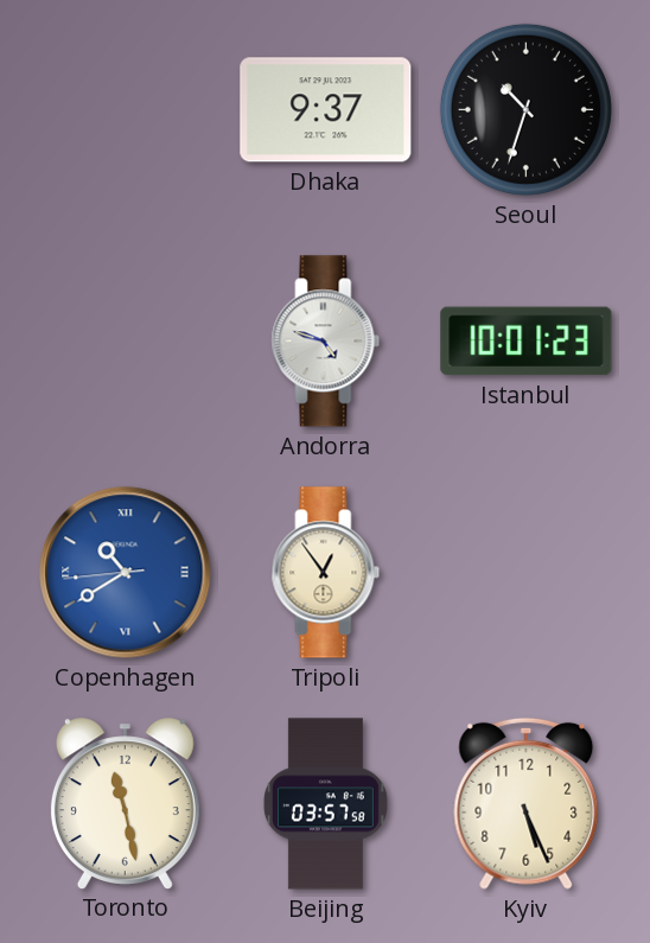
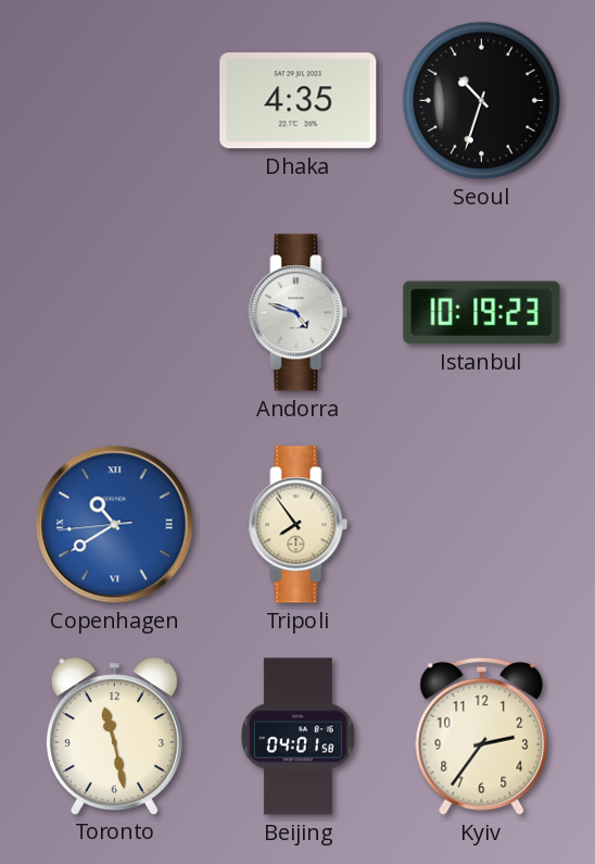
Dhaka: 9:37 -> 4:35
Istanbul: 10:01 -> 10:19
Tripoli: 12:54 -> 7:54
Beijing: 03:57 -> 04:01
Kyiv: 5:26 -> 2:36
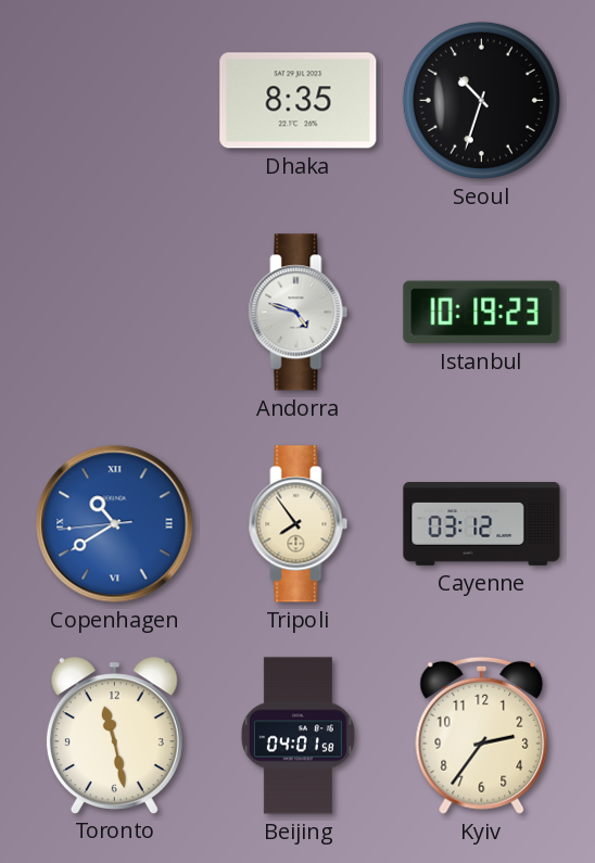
Dhaka: 4:35 -> 8:35
Cayenne: none -> 03:12
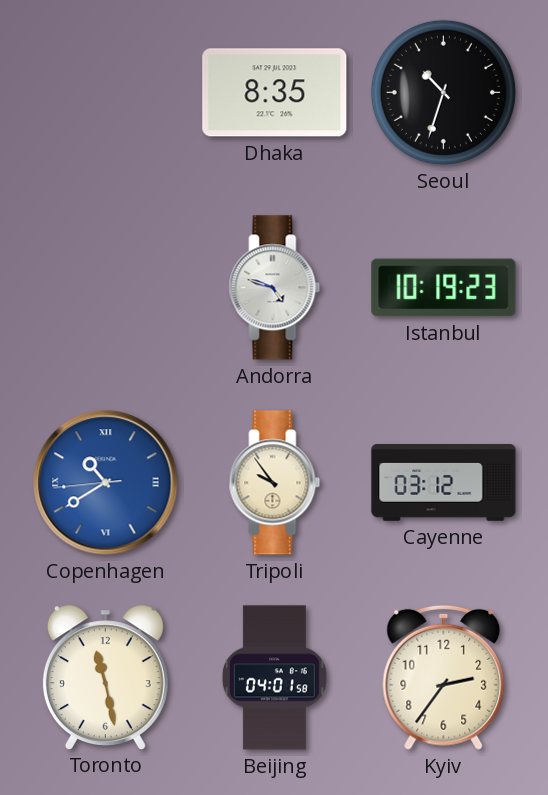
Tripoli: 7:54 -> 9:54
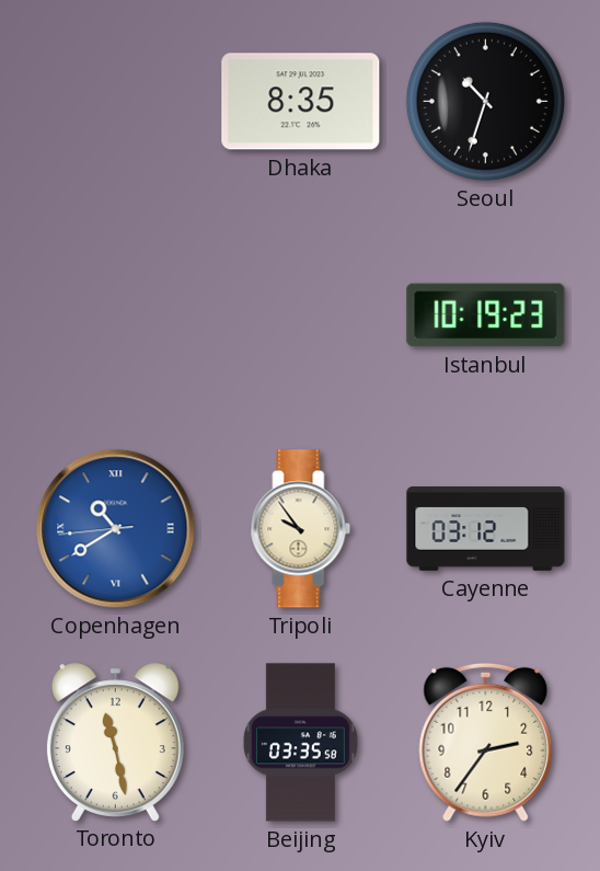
Andorra: 4:48 -> none
Beijing: 04:01 -> 03:35
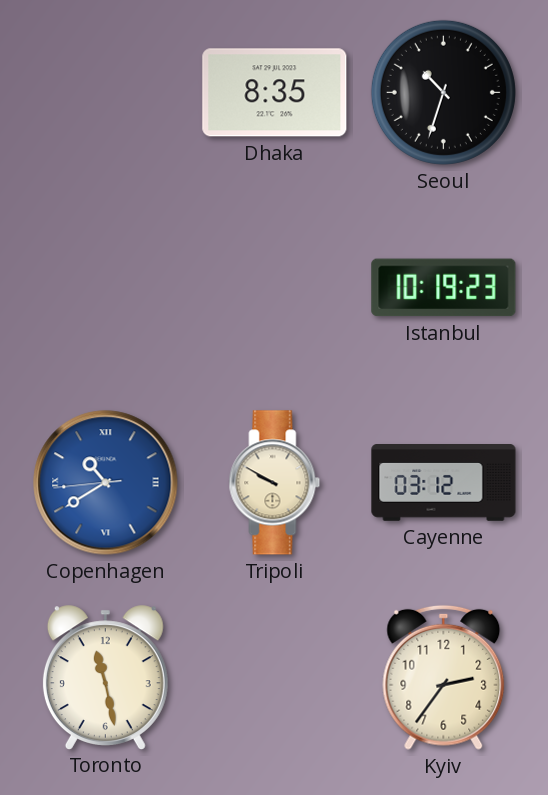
Tripoli: 9:54 -> 9:50
Beijing: 03:35 -> none
